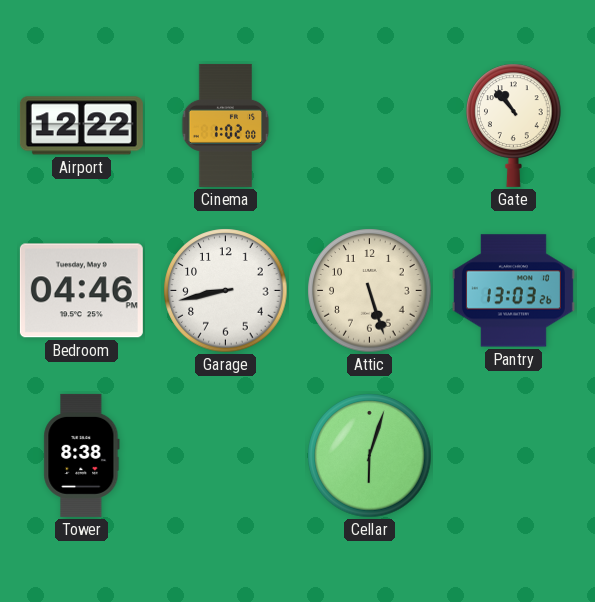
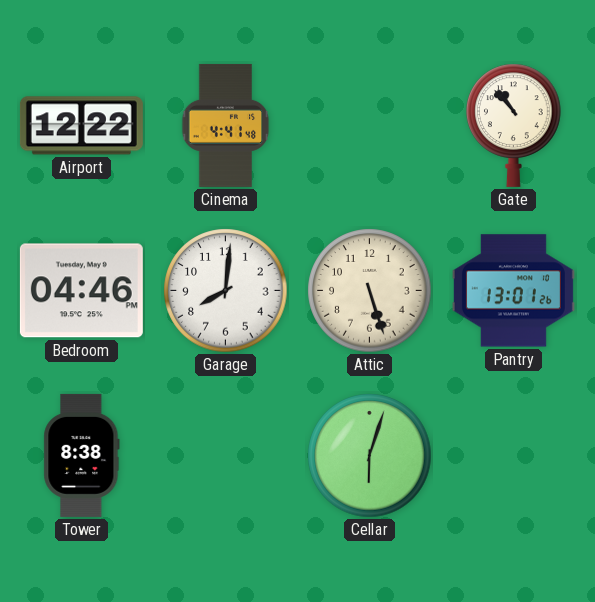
Cinema: 1:02 -> 4:41
Garage: 8:43 -> 8:01
Pantry: 13:03 -> 13:01
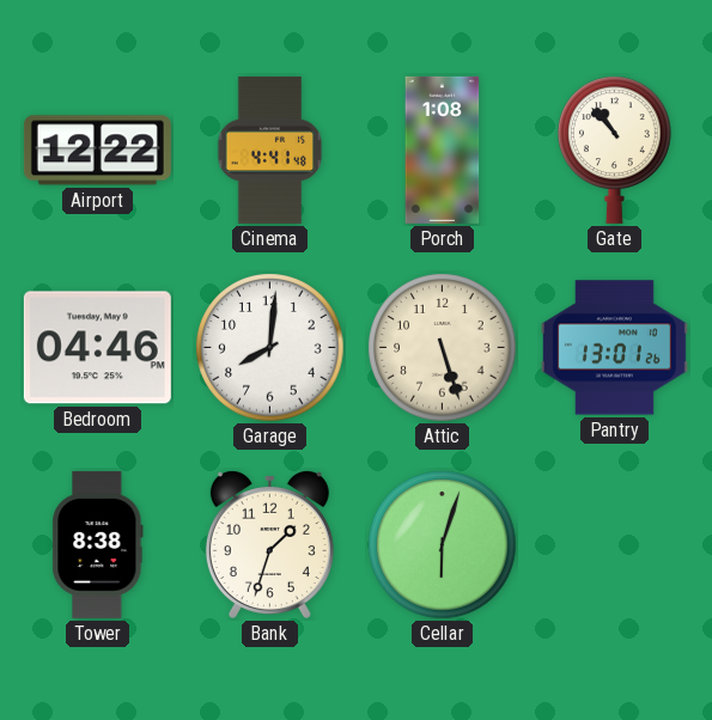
Porch: none -> 1:08
Bank: none -> 1:33
